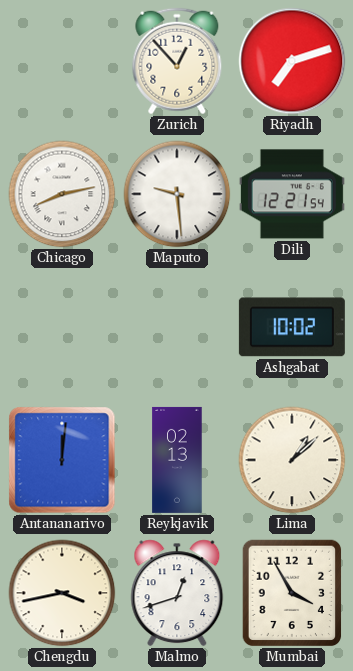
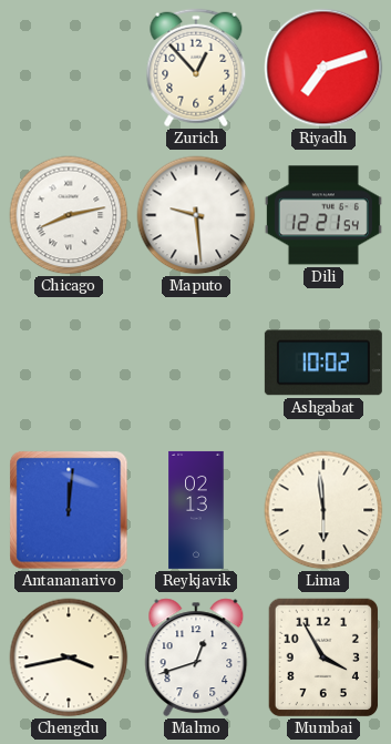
Lima: 1:08 -> 5:59
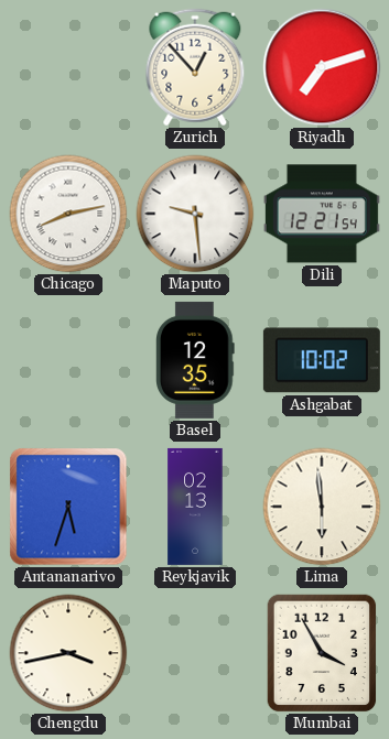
Basel: none -> 12:35
Antananarivo: 12:01 -> 5:33
Malmo: 12:42 -> none
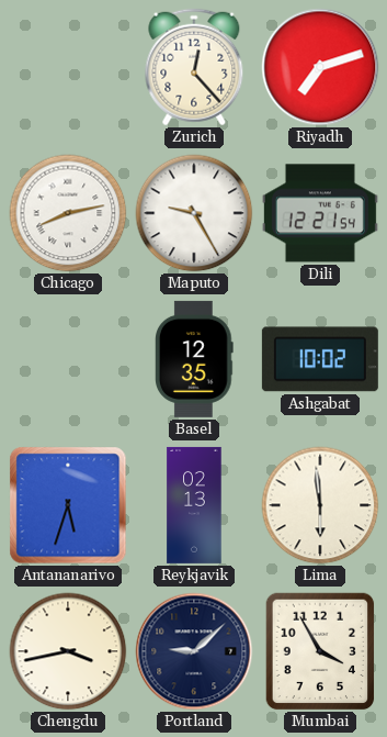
Zurich: 12:53 -> 12:23
Maputo: 9:29 -> 9:25
Portland: none -> 9:08
